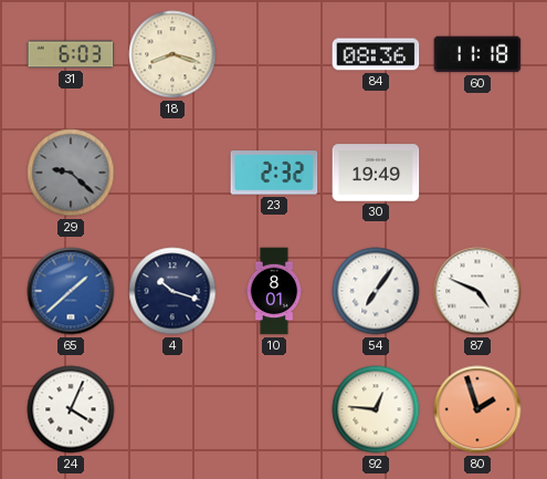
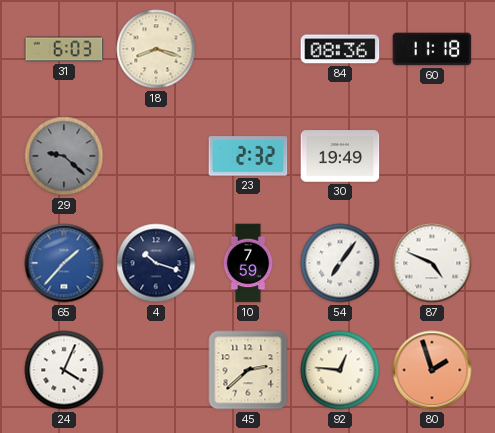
65: 1:38 -> 1:37
10: 8:01 -> 7:59
45: none -> 2:38
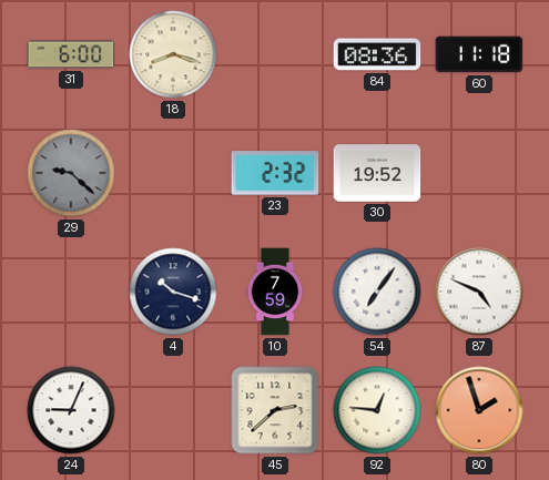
31: 6:03 -> 6:00
30: 19:49 -> 19:52
65: 1:37 -> none
24: 4:04 -> 9:04
